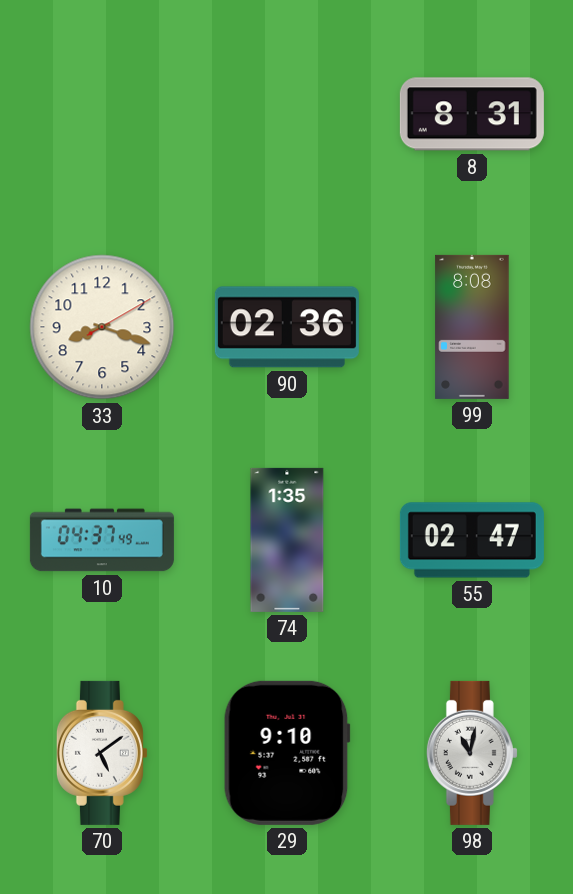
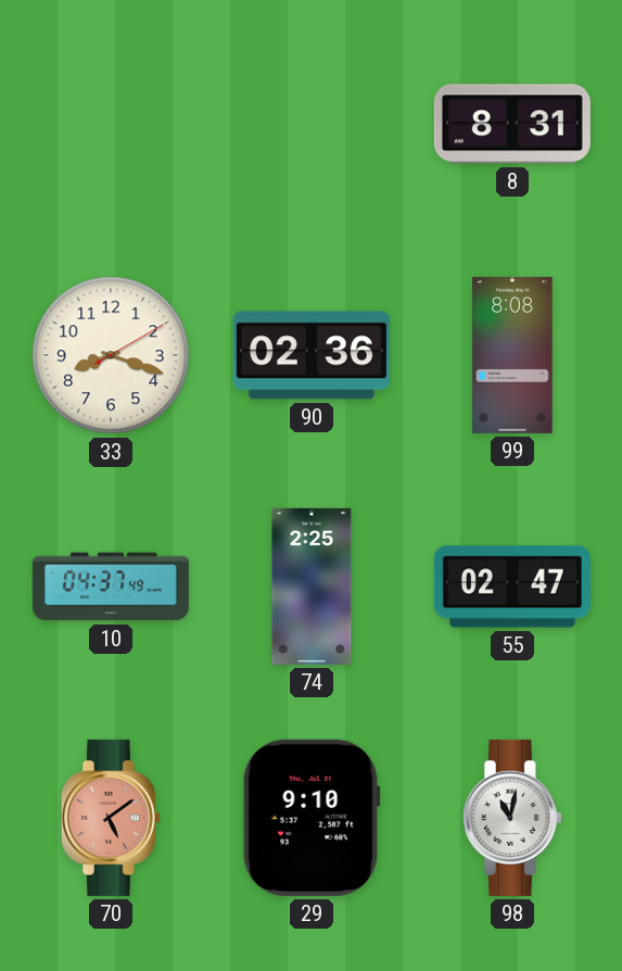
74: 1:35 -> 2:25
70 dial: white -> salmon
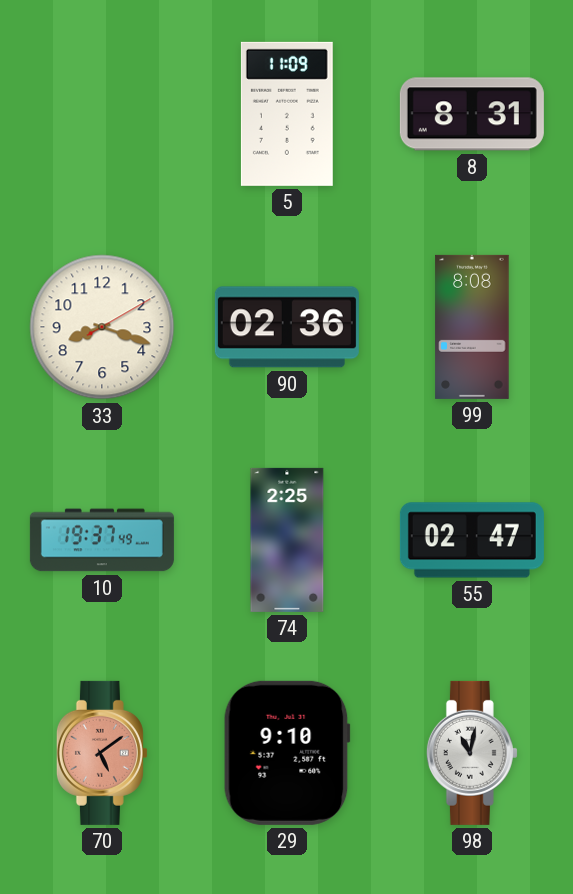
5: none -> 11:09
10: 04:37 -> 19:37
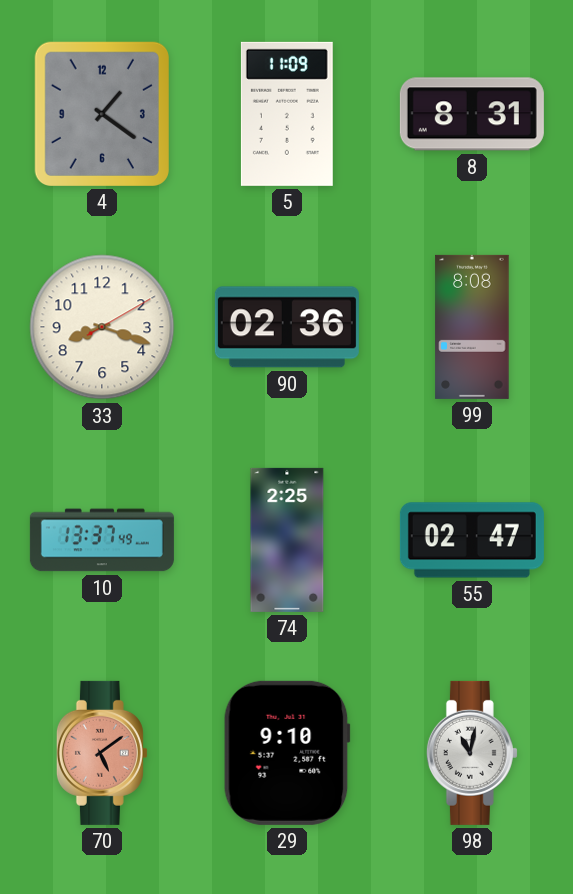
4: none -> 1:21
10: 19:37 -> 13:37
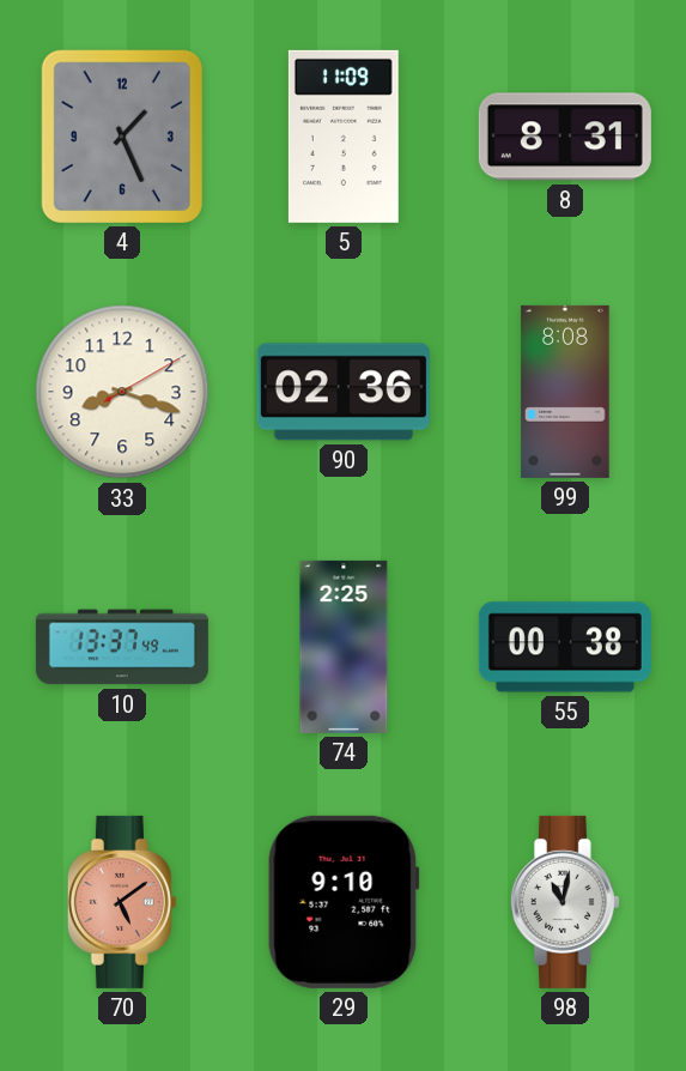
4: 1:21 -> 1:26
55: 02:47 -> 00:38
